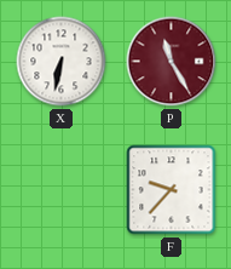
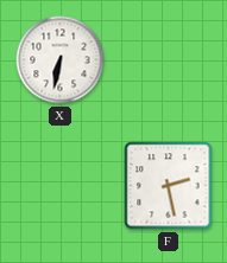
P: 11:25 -> none
F: 9:37 -> 2:28
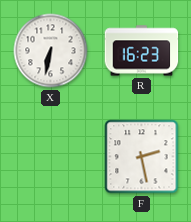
R: none -> 16:23
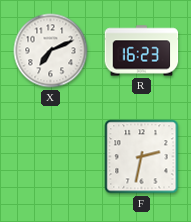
X: 6:32 -> 7:11
F: 2:28 -> 2:32
